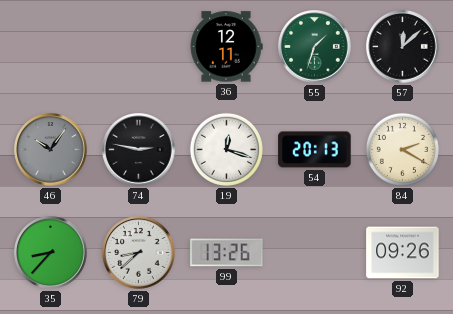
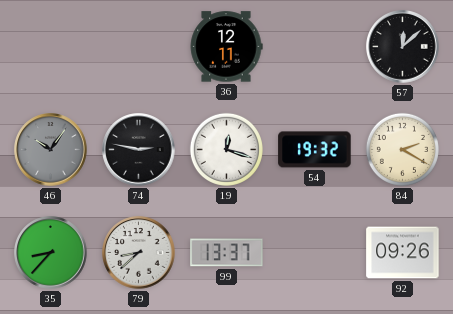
55: 1:33 -> none
54: 20:13 -> 19:32
99: 13:26 -> 13:37
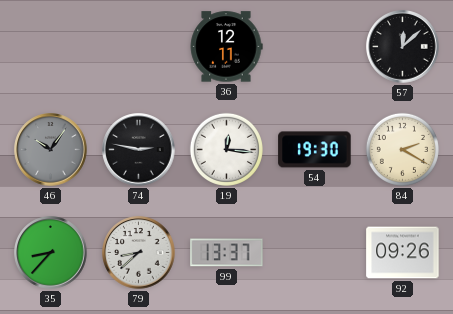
19: 12:18 -> 12:16
54: 19:32 -> 19:30
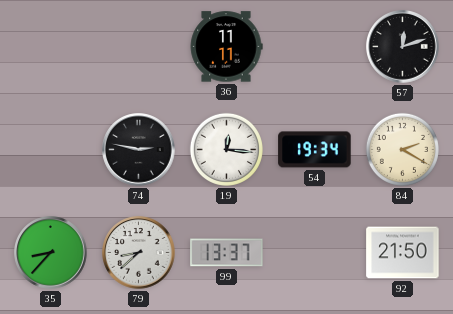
36: 12:11 -> 11:11
57: 12:08 -> 12:12
46: 10:06 -> none
54: 19:30 -> 19:34
92: 09:26 -> 21:50
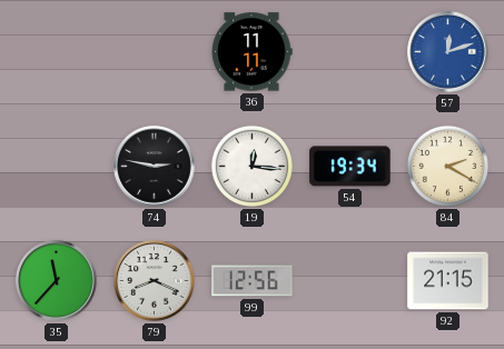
57 dial: black -> blue
35: 8:37 -> 11:37
79: 8:38 -> 8:19
99: 13:37 -> 12:56
92: 21:50 -> 21:15
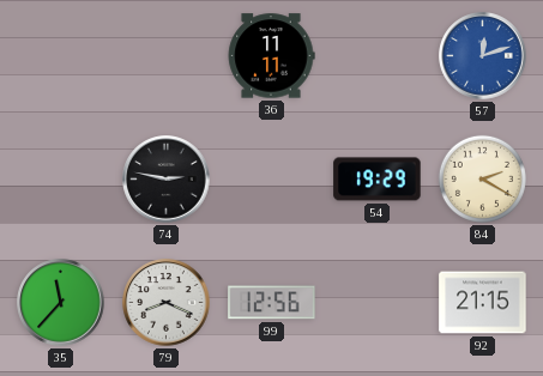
19: 12:16 -> none
54: 19:34 -> 19:29
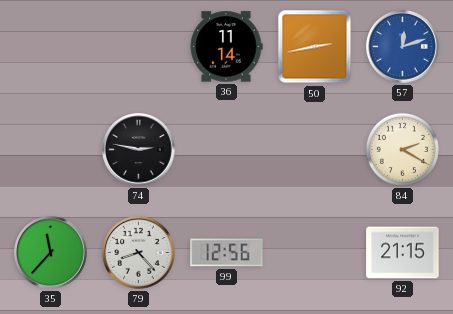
36: 11:11 -> 11:14
50: none -> 2:43
54: 19:29 -> none
79: 8:19 -> 8:23
